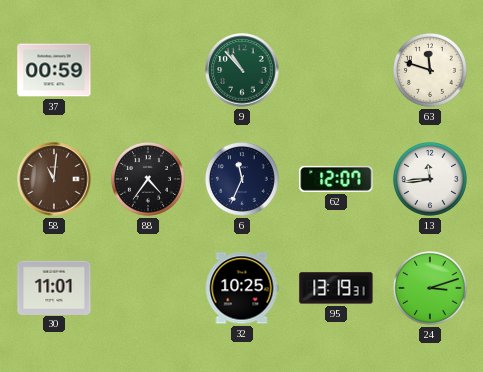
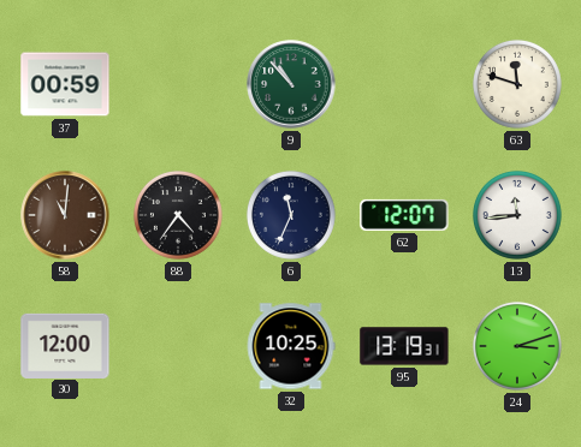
30: 11:01 -> 12:00
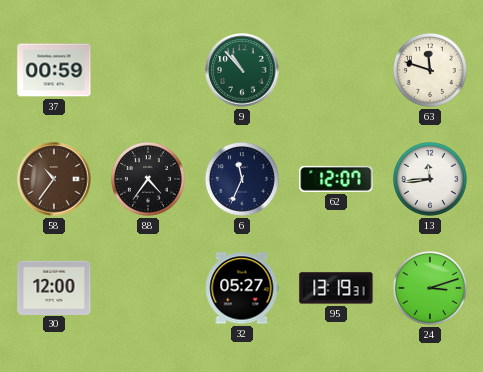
58: 11:01 -> 10:36
32: 10:25 -> 05:27
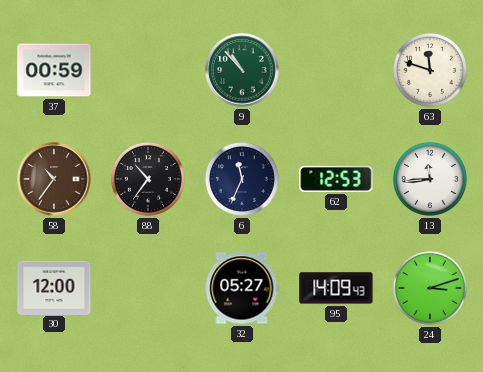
88: 4:36 -> 10:36
62: 12:07 -> 12:53
95: 13:19 -> 14:09
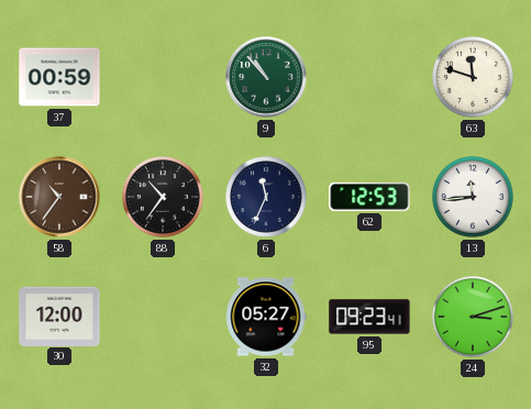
95: 14:09 -> 09:23
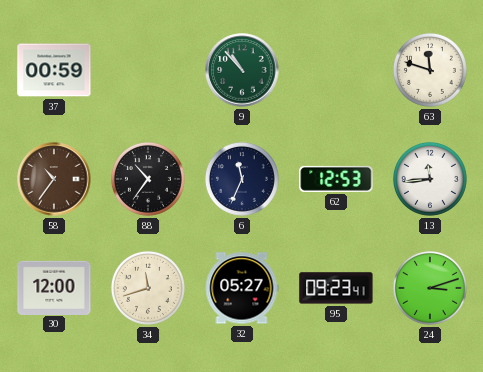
34: none -> 11:42
